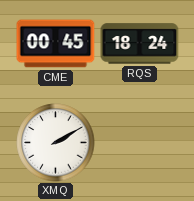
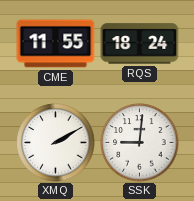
CME: 00:45 -> 11:55
SSK: none -> 9:01
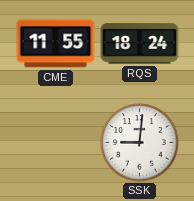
XMQ: 2:10 -> none
